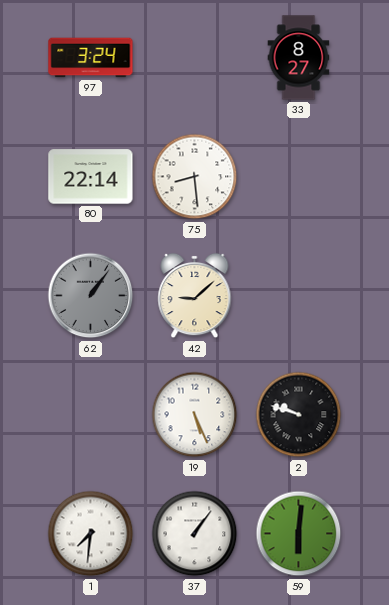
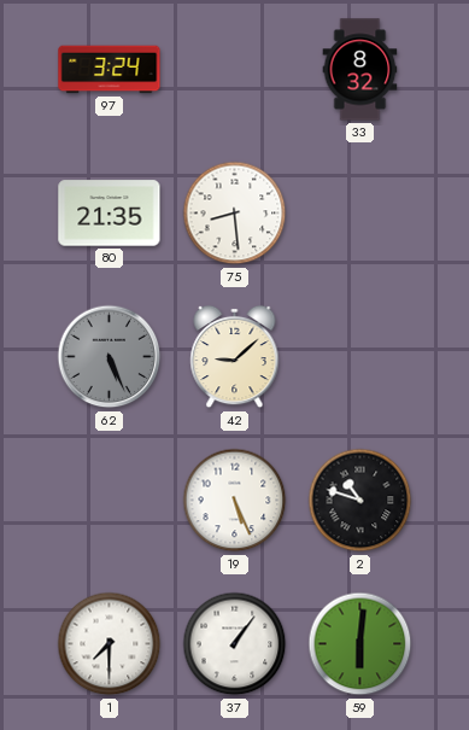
33: 8:27 -> 8:32
80: 22:14 -> 21:35
62: 1:06 -> 5:26
2: 9:48 -> 10:48
1: 7:31 -> 7:30
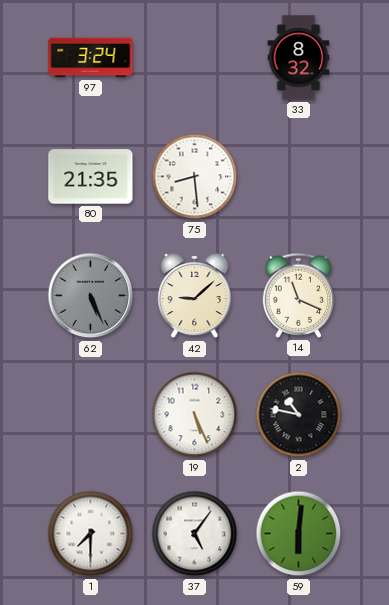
14: none -> 11:19
2: 10:48 -> 10:47
37: 1:06 -> 5:06
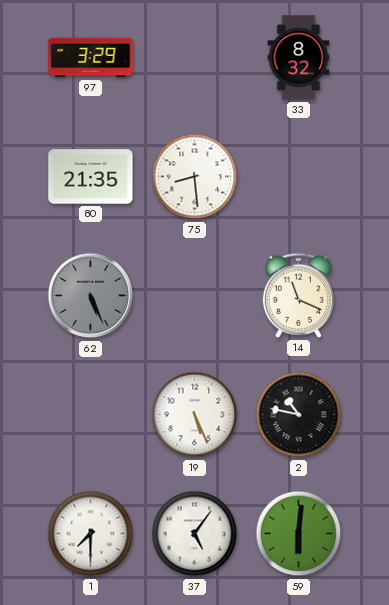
97: 3:24 -> 3:29
42: 9:08 -> none
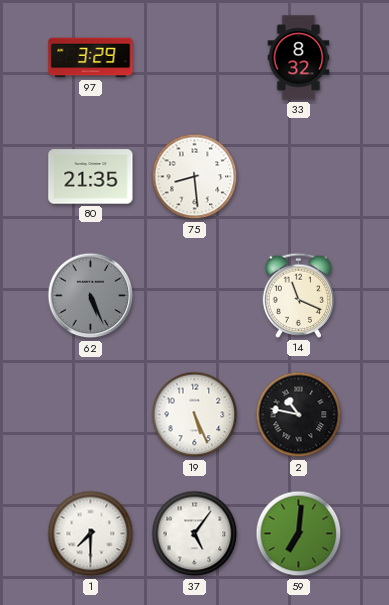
59: 6:01 -> 7:01
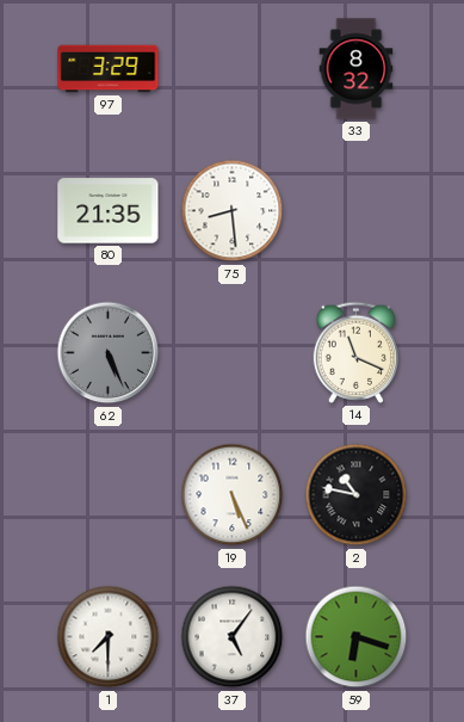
59: 7:01 -> 6:18
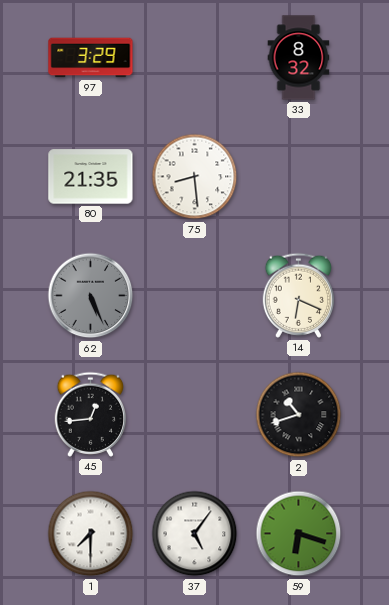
14: 11:19 -> 6:19
45: none -> 12:44
19: 5:26 -> none
2: 10:47 -> 10:42
